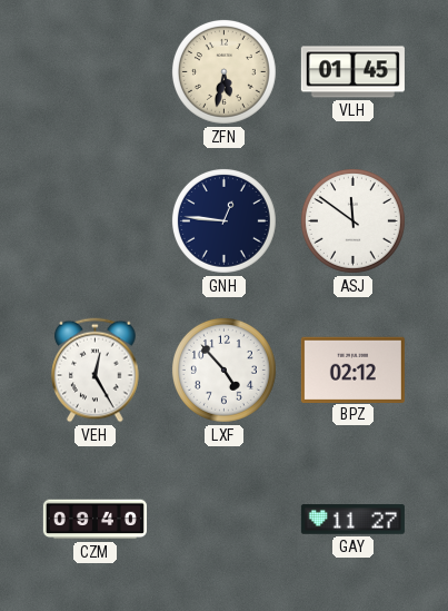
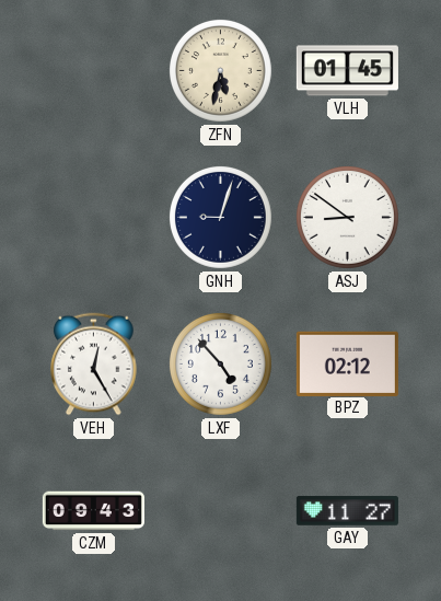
GNH: 12:46 -> 9:03
ASJ: 11:51 -> 8:51
CZM: 09:40 -> 09:43
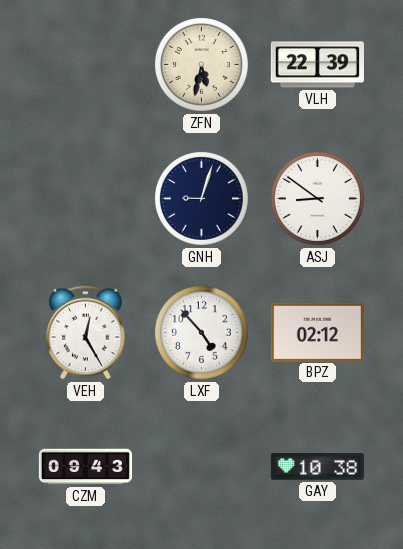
VLH: 01:45 -> 22:39
GAY: 11:27 -> 10:38
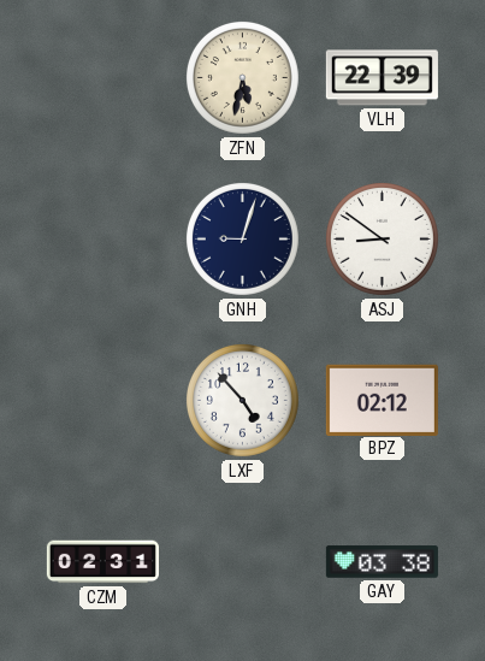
VEH: 12:25 -> none
CZM: 09:43 -> 02:31
GAY: 10:38 -> 03:38
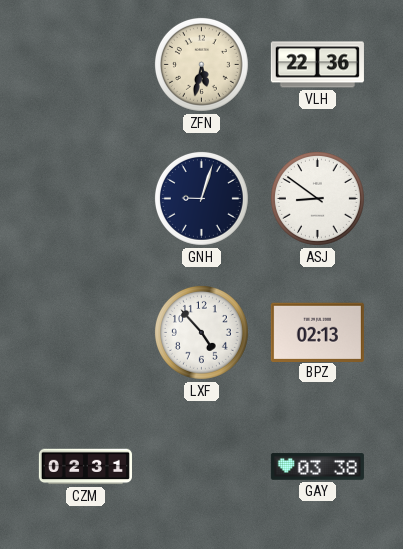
VLH: 22:39 -> 22:36
BPZ: 02:12 -> 02:13
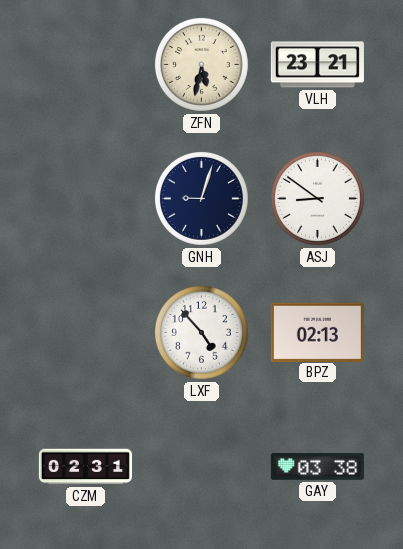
VLH: 22:36 -> 23:21
